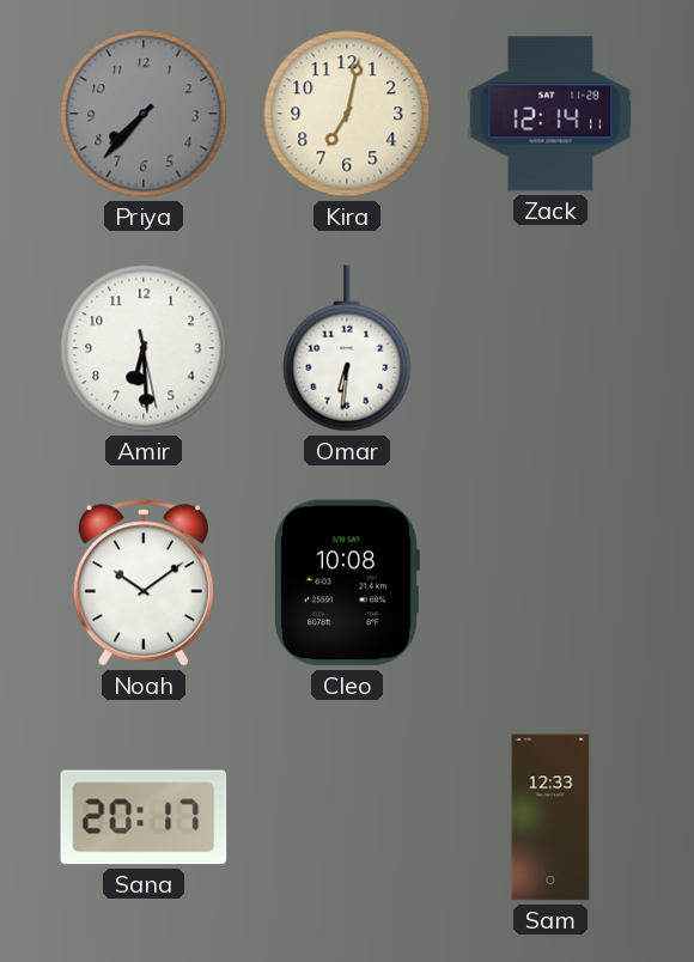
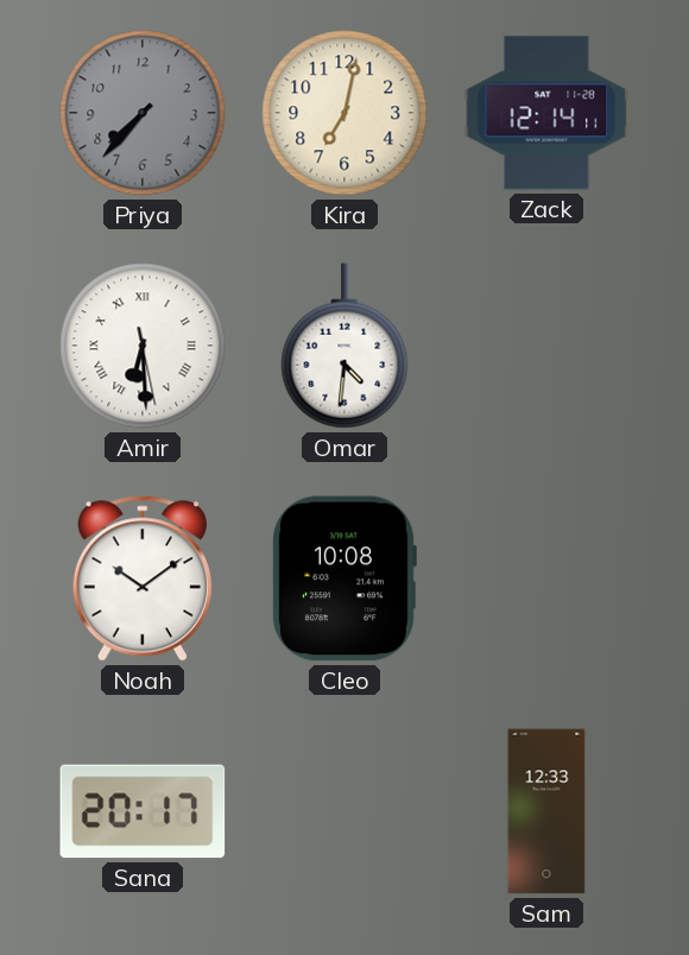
Amir numerals: Arabic -> Roman
Omar: 6:31 -> 4:31
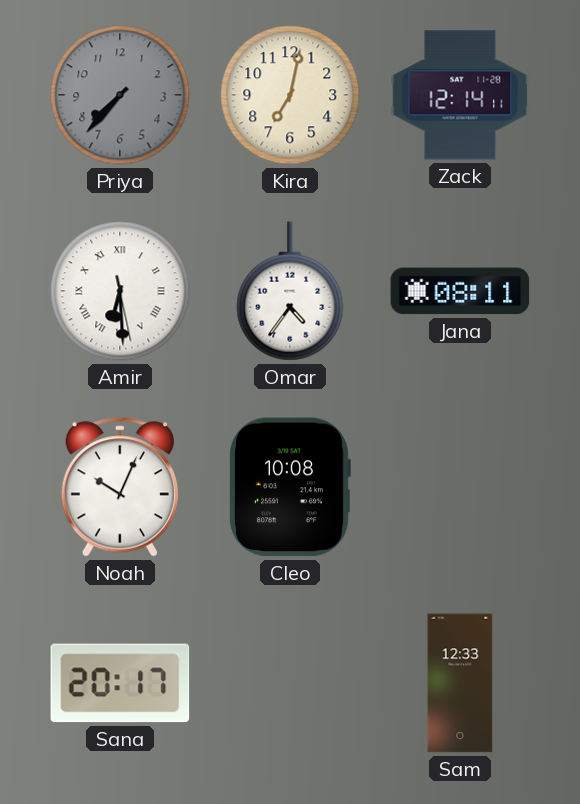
Omar: 4:31 -> 4:36
Jana: none -> 08:11
Noah: 10:09 -> 10:04
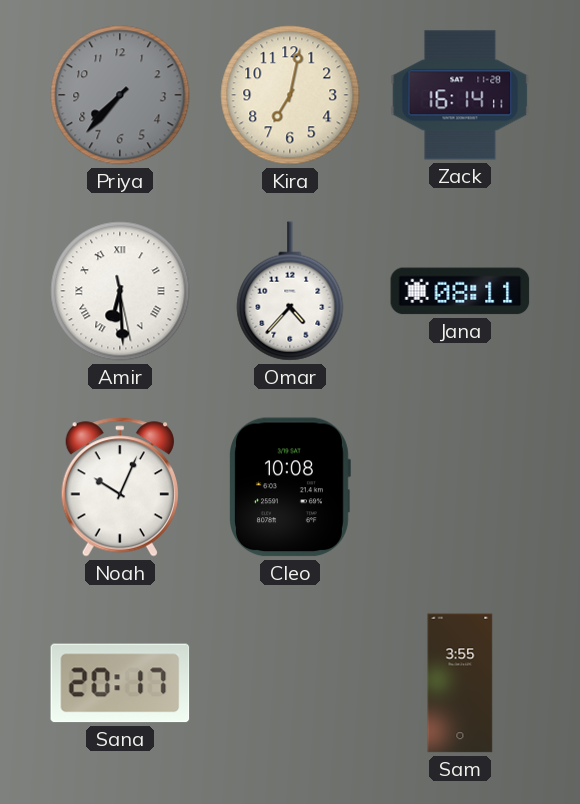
Zack: 12:14 -> 16:14
Omar: 4:36 -> 4:37
Sam: 12:33 -> 3:55
